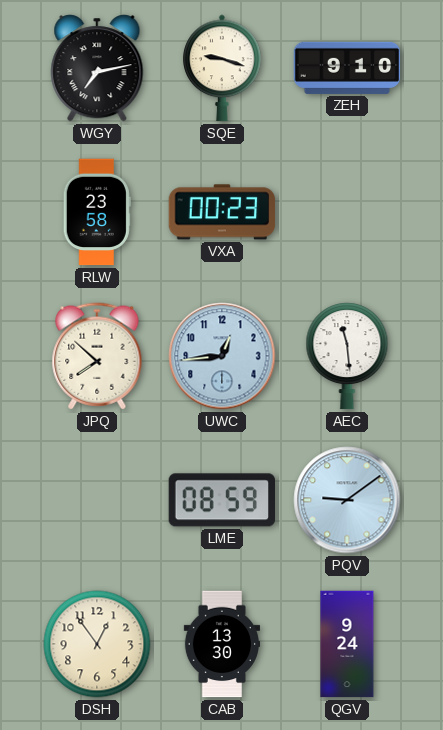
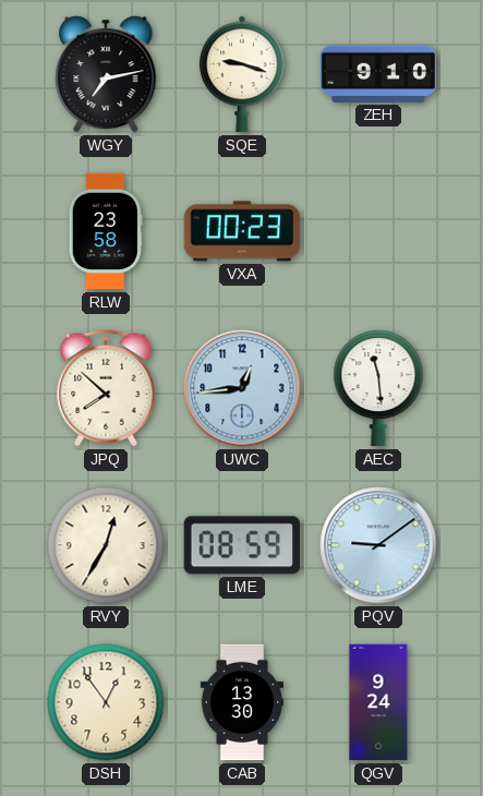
RVY: none -> 12:35
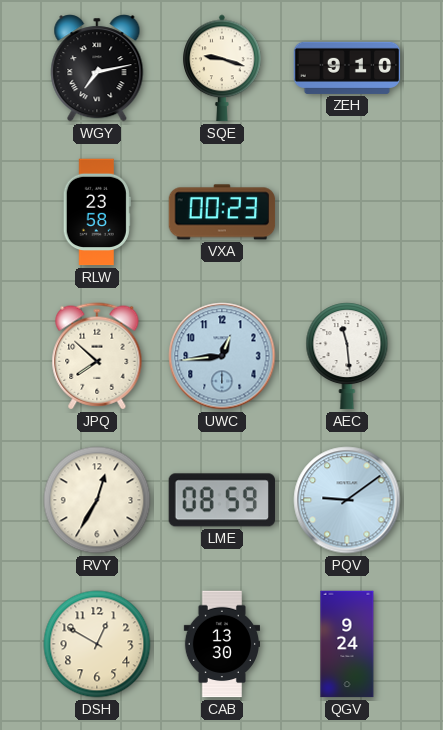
DSH: 12:54 -> 12:50
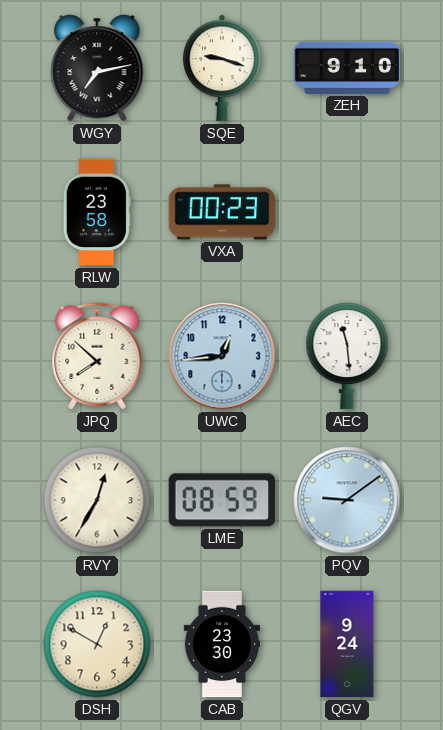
CAB: 13:30 -> 23:30
